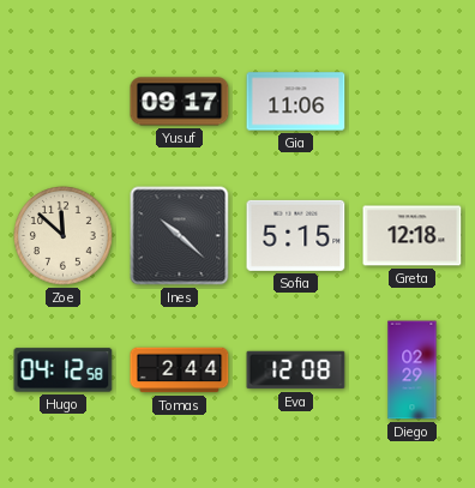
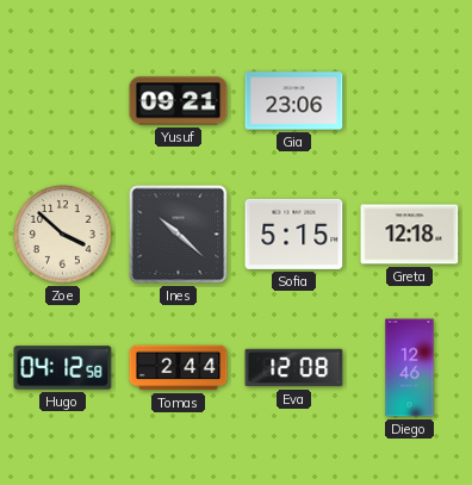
Yusuf: 09:17 -> 09:21
Gia: 11:06 -> 23:06
Zoe: 11:52 -> 3:52
Diego: 02:29 -> 12:46
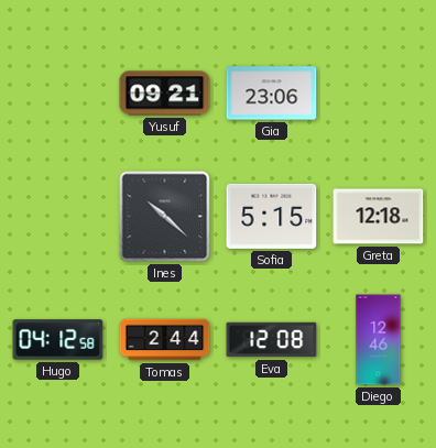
Zoe: 3:52 -> none
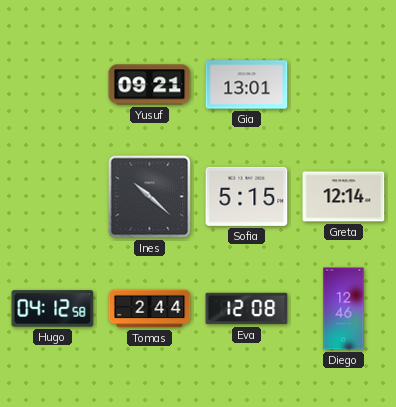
Gia: 23:06 -> 13:01
Greta: 12:18 -> 12:14
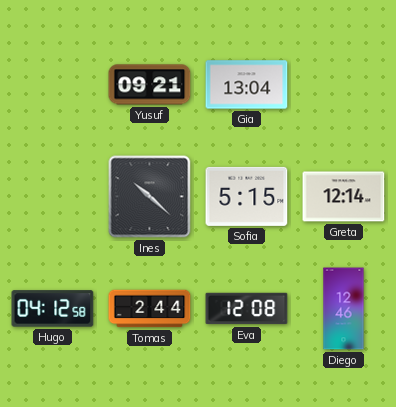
Gia: 13:01 -> 13:04
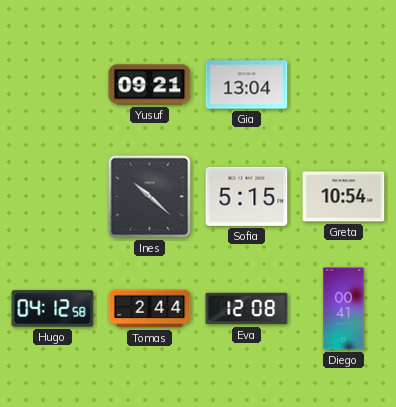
Greta: 12:14 -> 10:54
Diego: 12:46 -> 00:41
